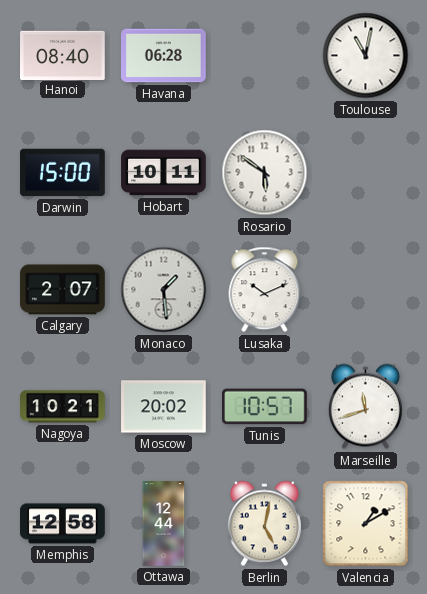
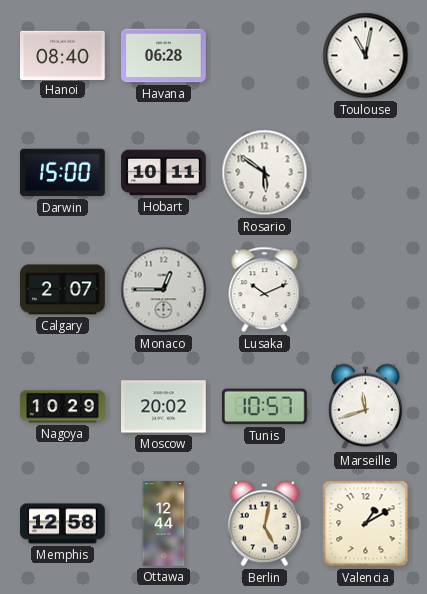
Monaco: 1:29 -> 12:45
Nagoya: 10:21 -> 10:29
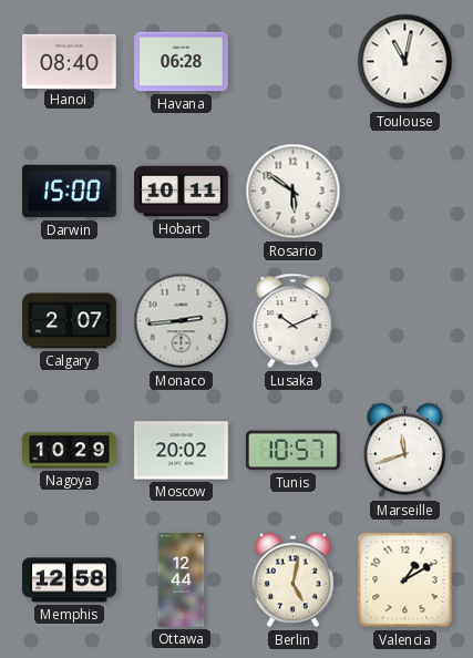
Monaco: 12:45 -> 2:44
